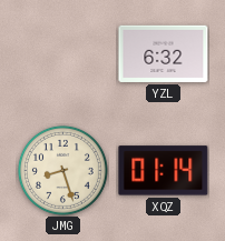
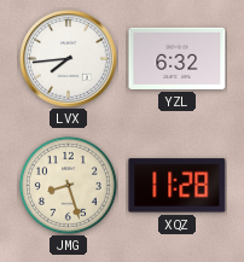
LVX: none -> 7:44
XQZ: 01:14 -> 11:28
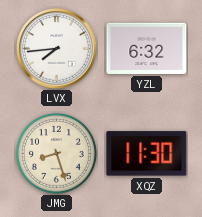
XQZ: 11:28 -> 11:30
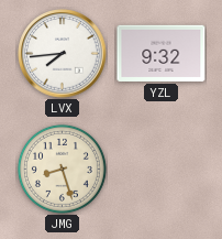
YZL: 6:32 -> 9:32
XQZ: 11:30 -> none
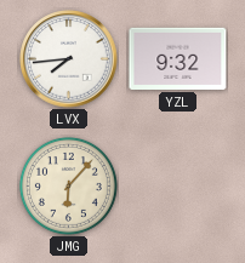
JMG: 8:27 -> 6:07
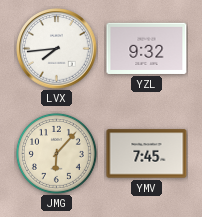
YMV: none -> 7:45
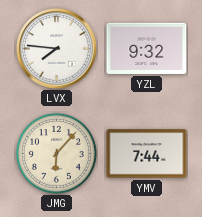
LVX: 7:44 -> 7:46
YMV: 7:45 -> 7:44
